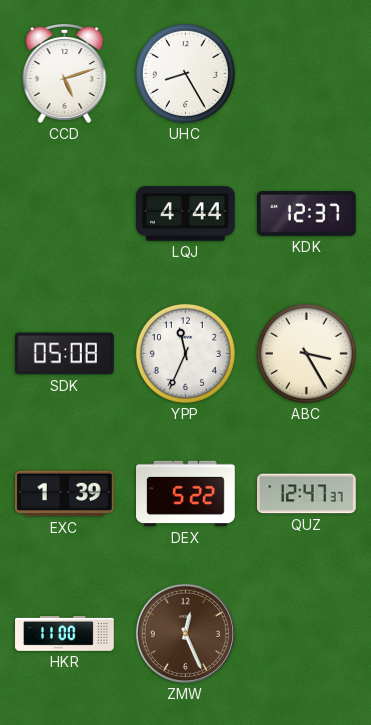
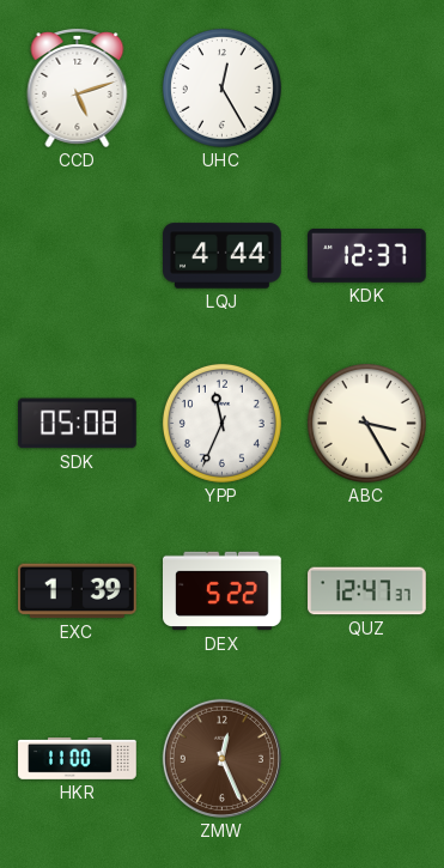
UHC: 8:25 -> 12:25
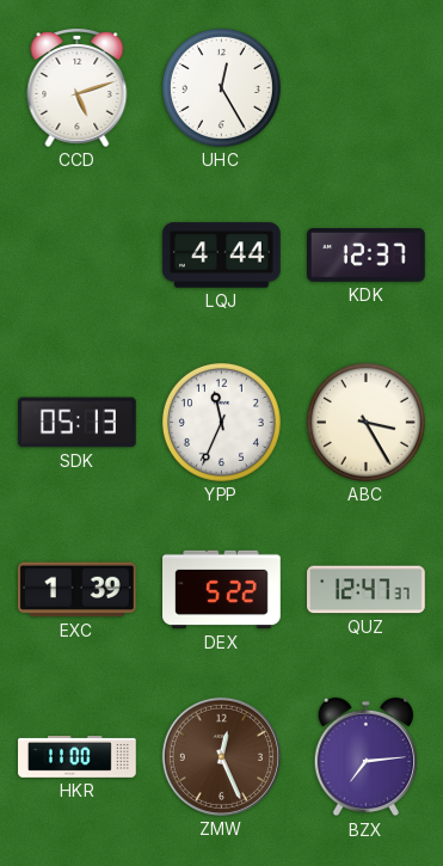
SDK: 05:08 -> 05:13
BZX: none -> 7:14
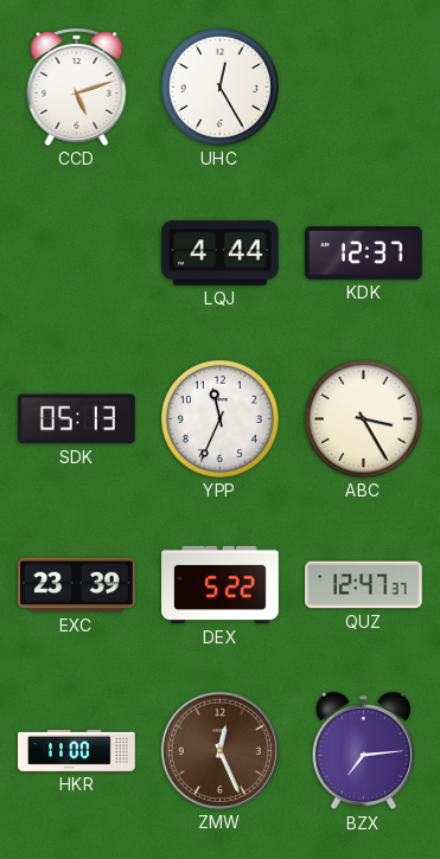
EXC: 1:39 -> 23:39
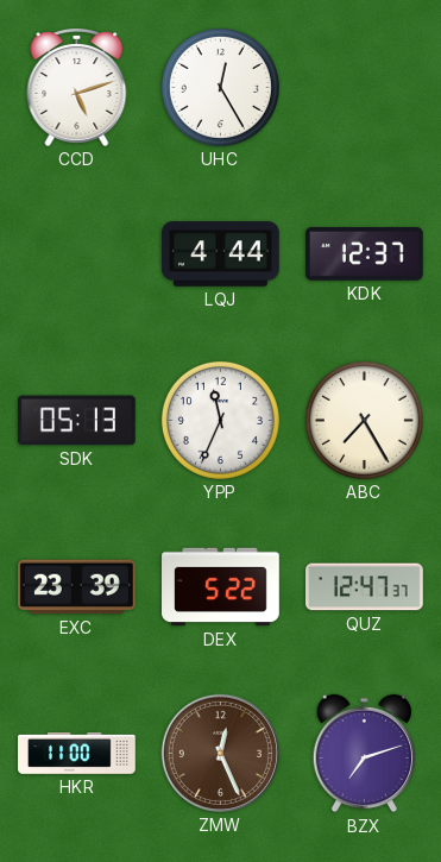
ABC: 3:25 -> 7:25
BZX: 7:14 -> 7:12
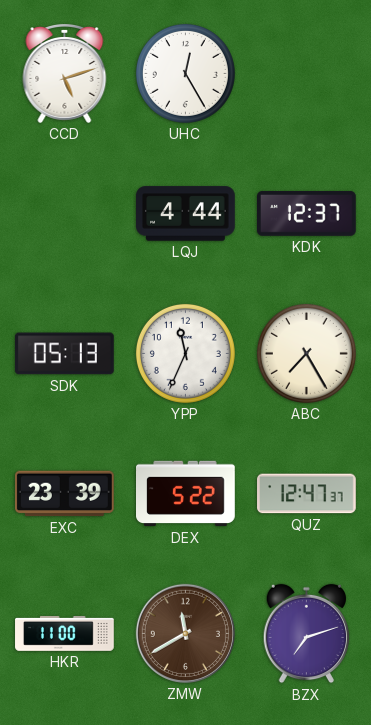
ZMW: 12:26 -> 11:40
